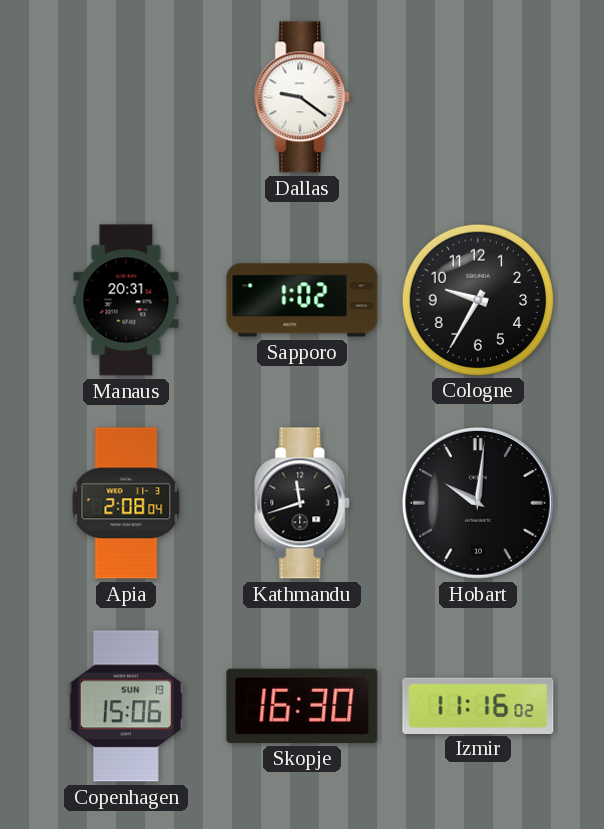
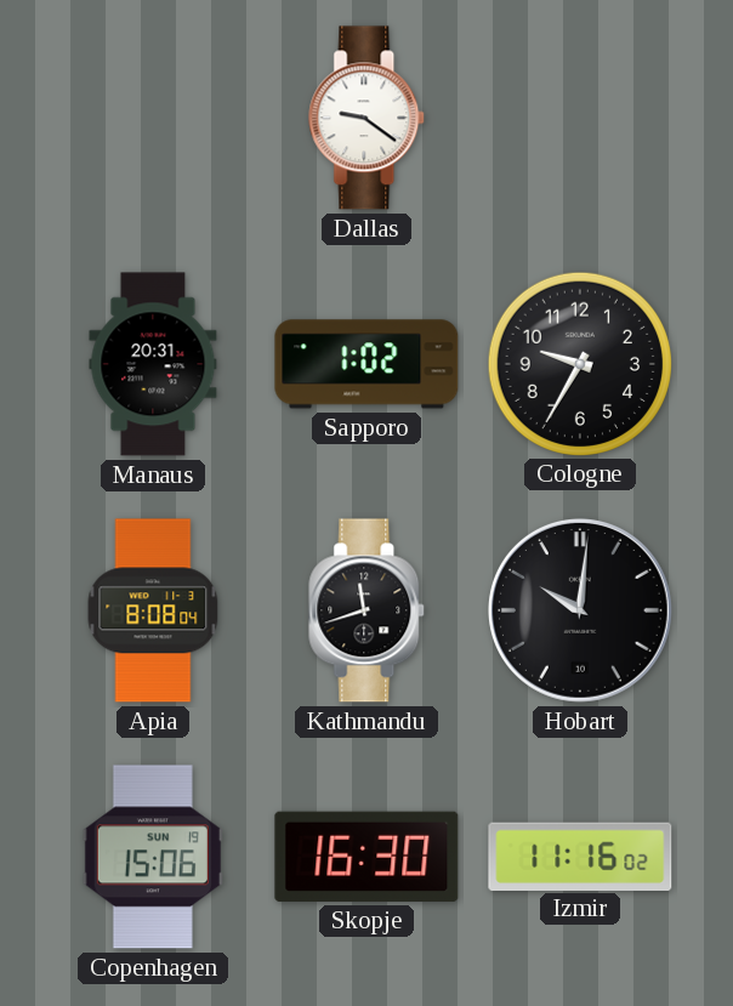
Apia: 2:08 -> 8:08
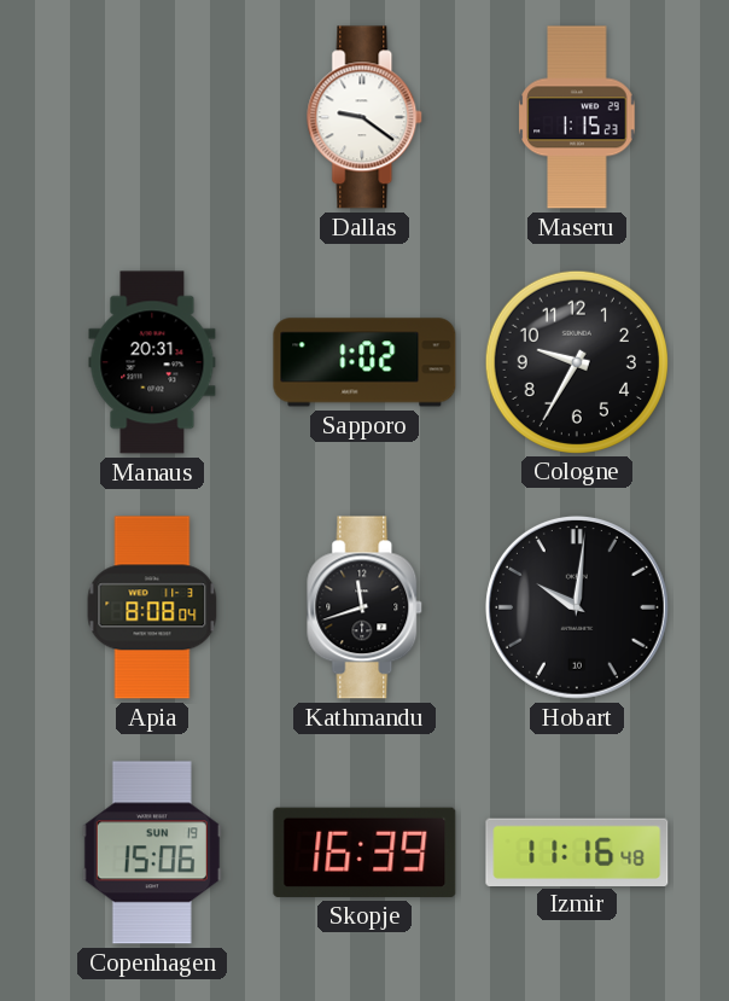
Maseru: none -> 1:15
Skopje: 16:30 -> 16:39
Izmir: 11:16:02 -> 11:16:48
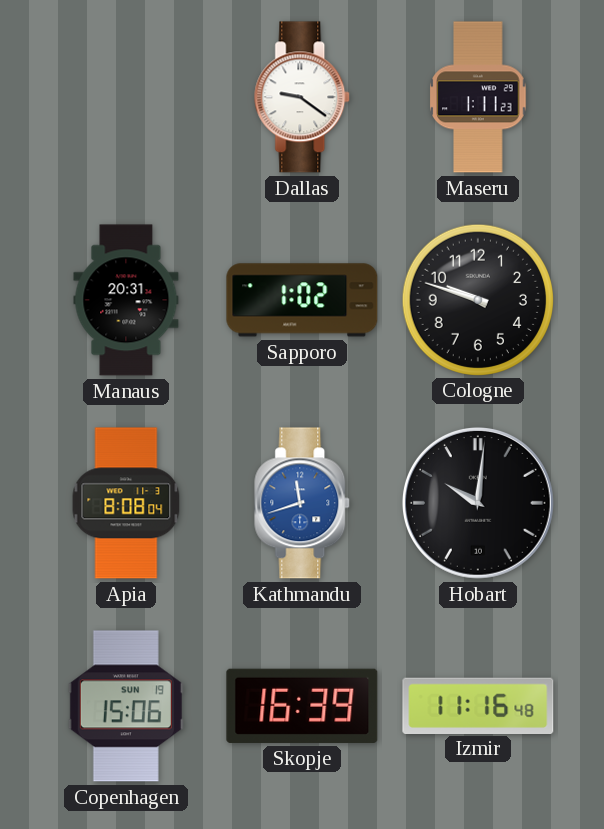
Maseru: 1:15 -> 1:11
Cologne: 9:35 -> 9:48
Kathmandu dial: black -> blue
